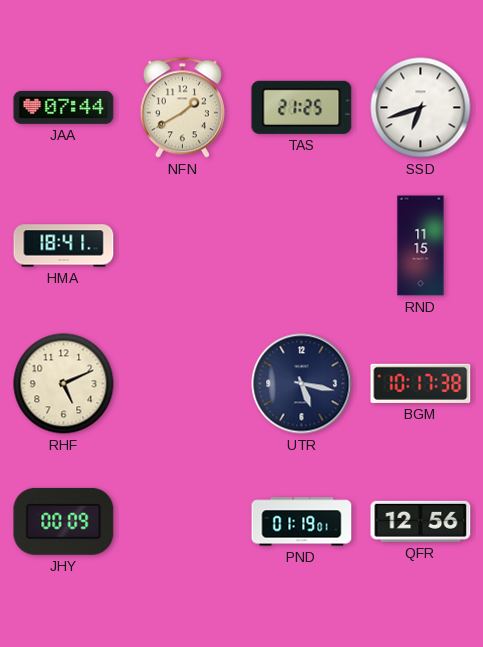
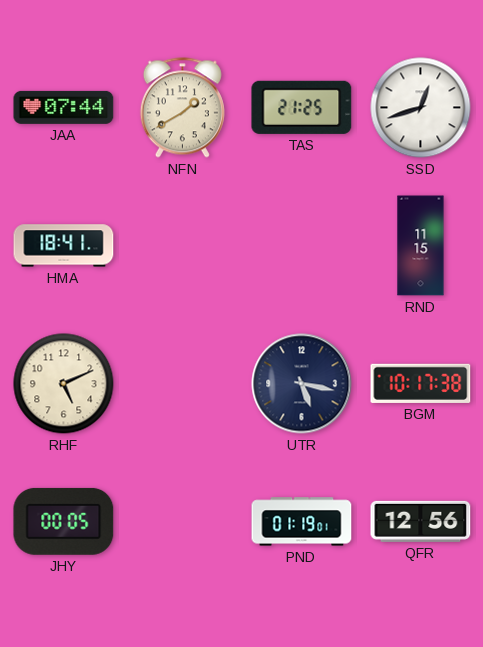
SSD: 6:42 -> 12:42
JHY: 00:09 -> 00:05
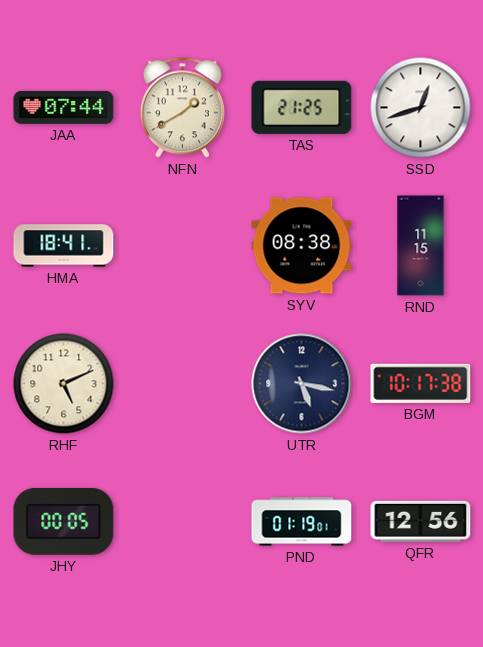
SYV: none -> 08:38
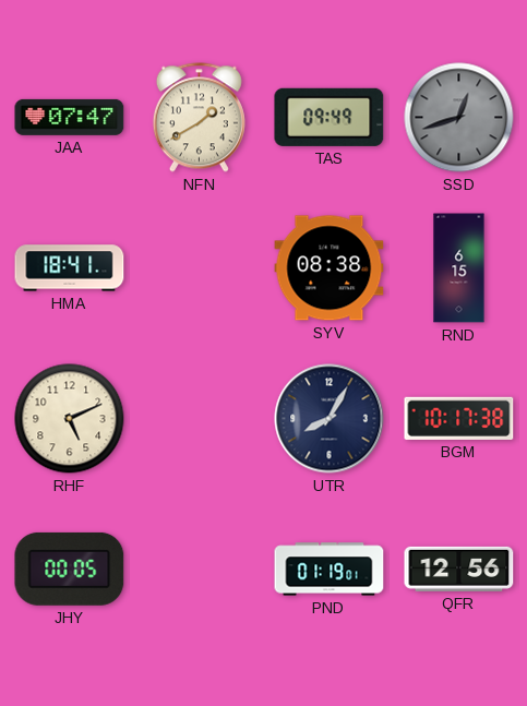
JAA: 07:44 -> 07:47
TAS: 21:25 -> 09:49
SSD dial: white -> grey
RND: 11:15 -> 6:15
UTR: 5:17 -> 8:05
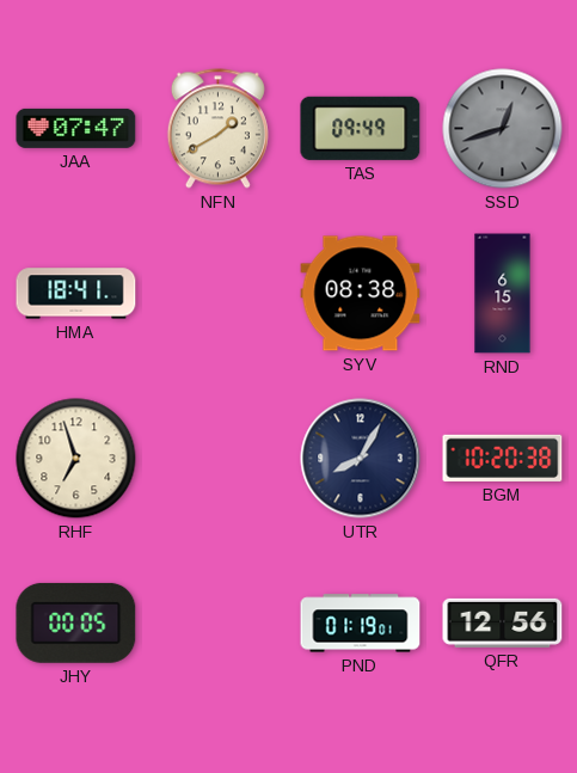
RHF: 5:11 -> 6:57
BGM: 10:17 -> 10:20
